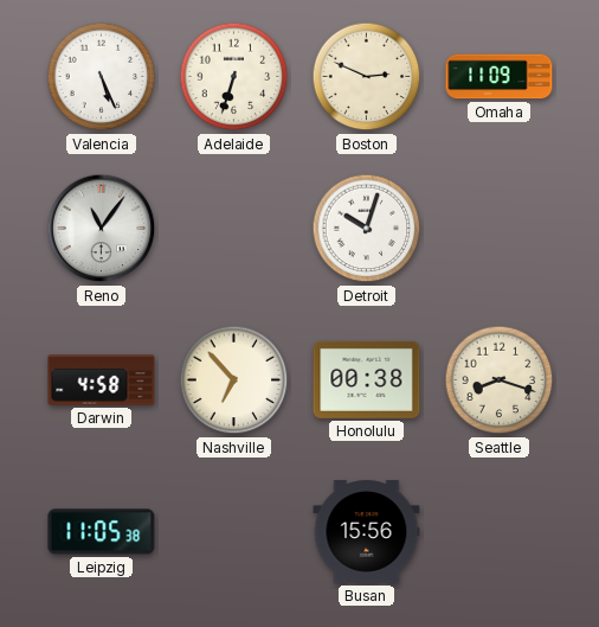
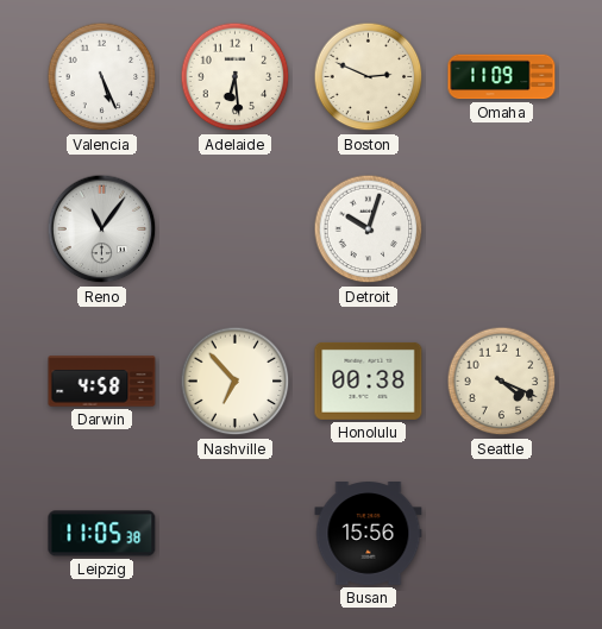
Adelaide: 6:33 -> 6:29
Seattle: 8:18 -> 4:19
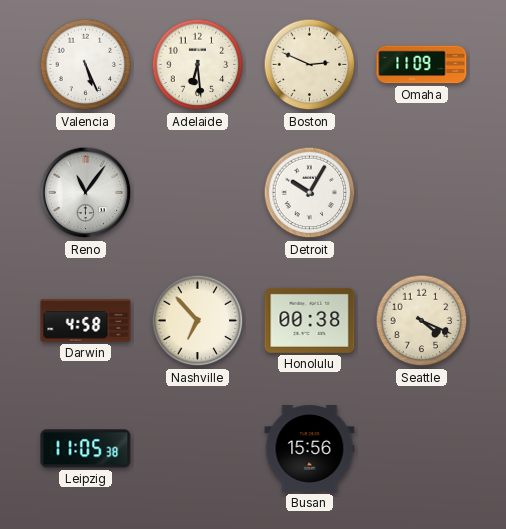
Detroit: 10:03 -> 10:05
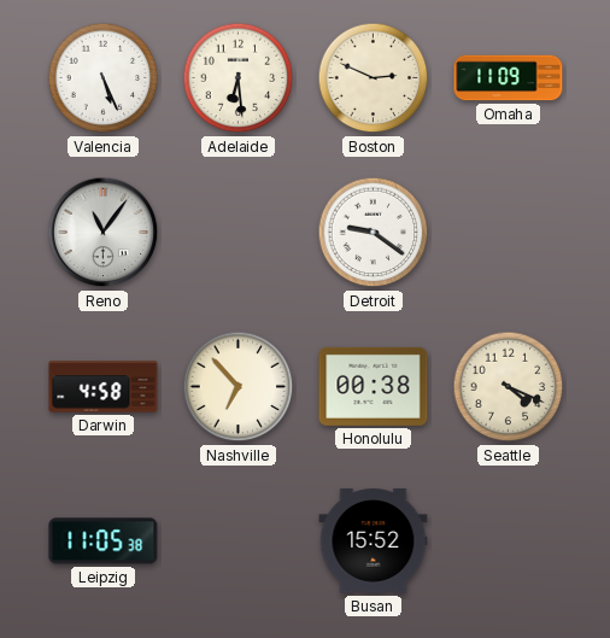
Detroit: 10:05 -> 9:21
Busan: 15:56 -> 15:52
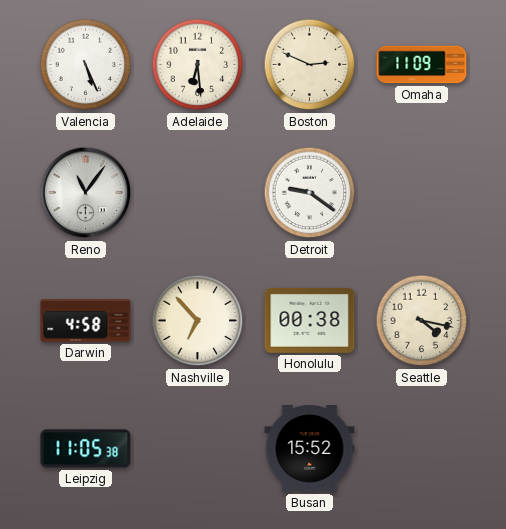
Seattle: 4:19 -> 4:17
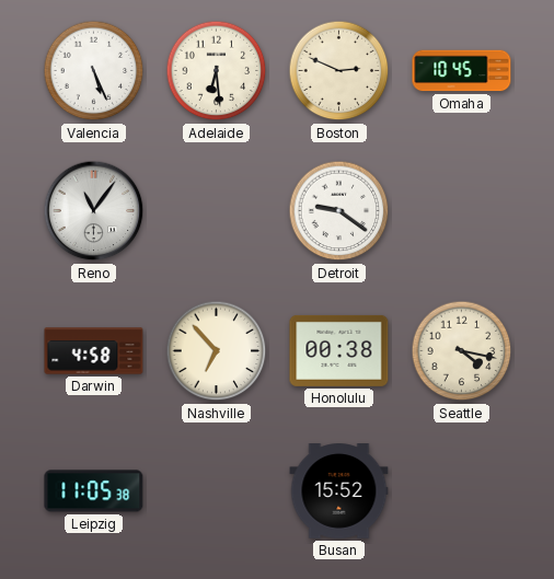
Omaha: 11:09 -> 10:45
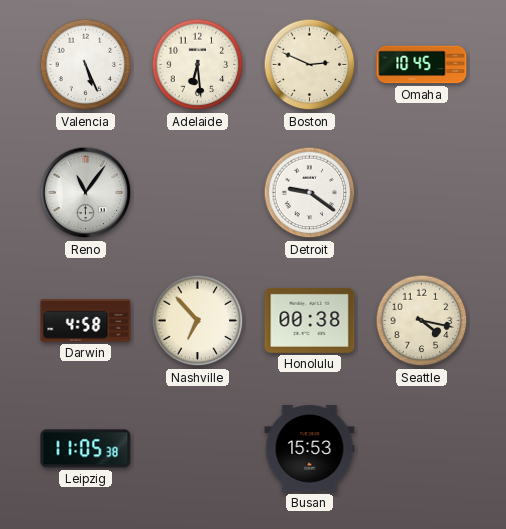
Busan: 15:52 -> 15:53
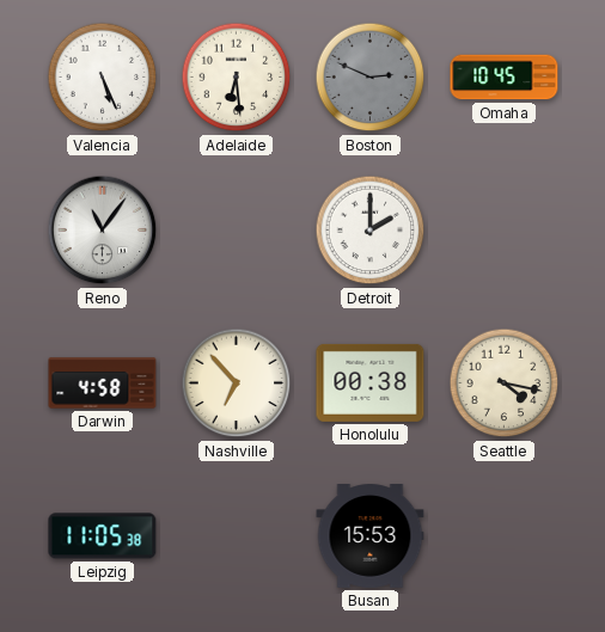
Boston dial: cream -> grey
Detroit: 9:21 -> 2:00
